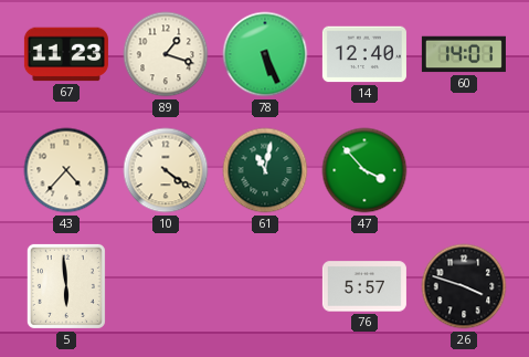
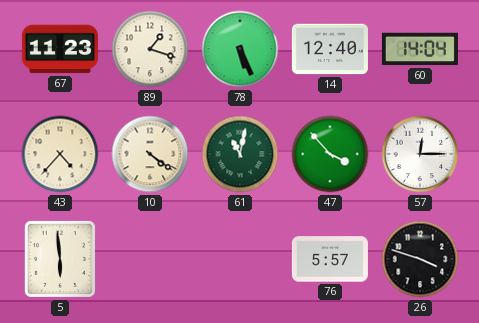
60: 14:01 -> 14:04
57: none -> 12:15
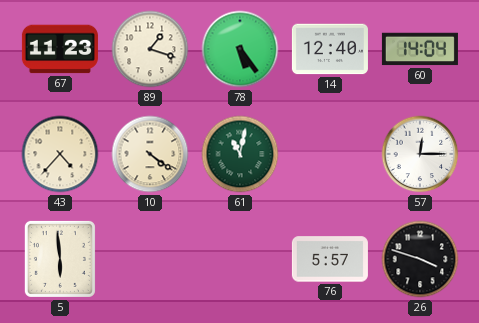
78: 5:26 -> 5:24
47: 3:53 -> none
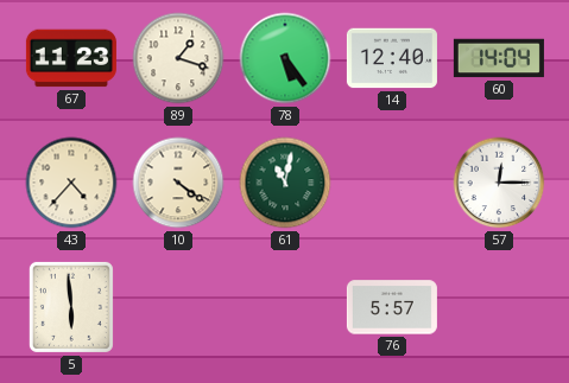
26: 3:48 -> none
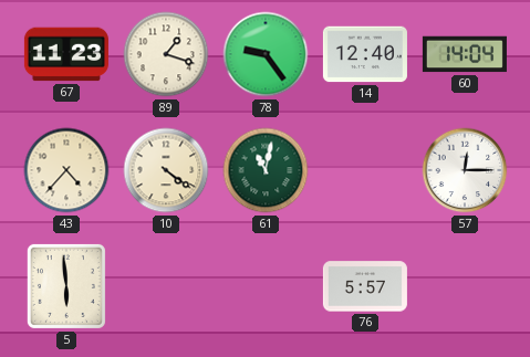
78: 5:24 -> 9:24
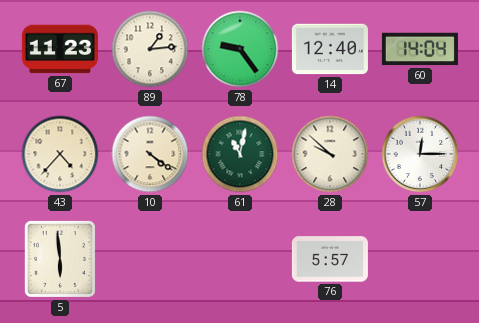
89: 1:18 -> 1:14
28: none -> 9:52
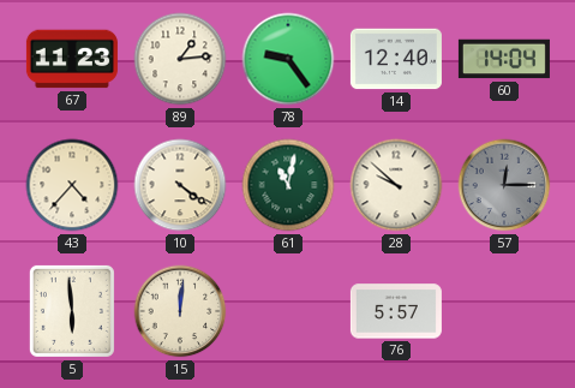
57 dial: white -> grey
15: none -> 12:01
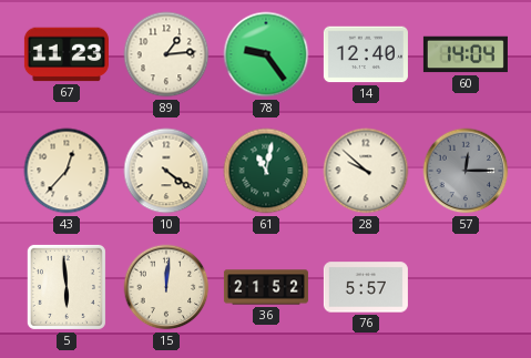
43: 4:37 -> 12:37
36: none -> 21:52
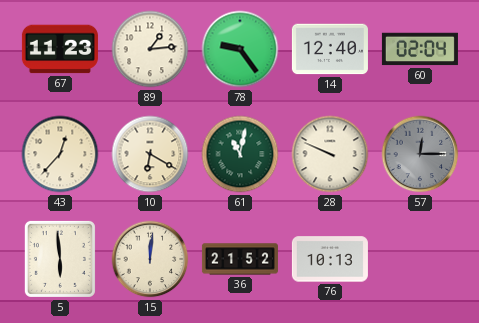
60: 14:04 -> 02:04
10: 4:21 -> 6:20
28: 9:52 -> 9:49
76: 5:57 -> 10:13
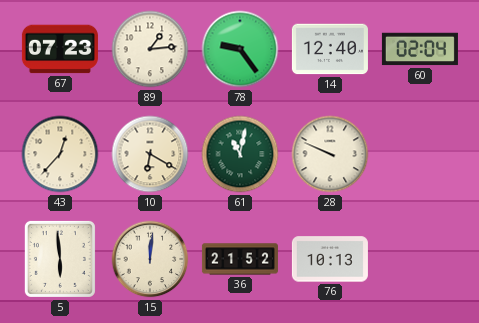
67: 11:23 -> 07:23
57: 12:15 -> none
